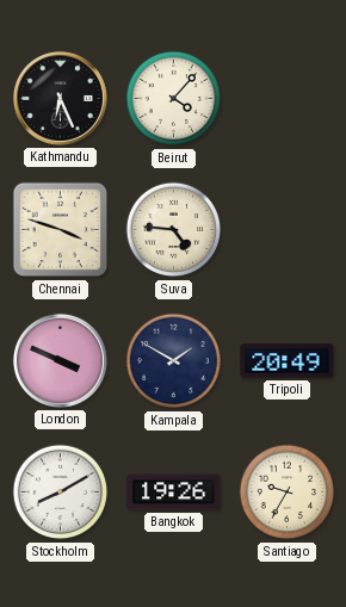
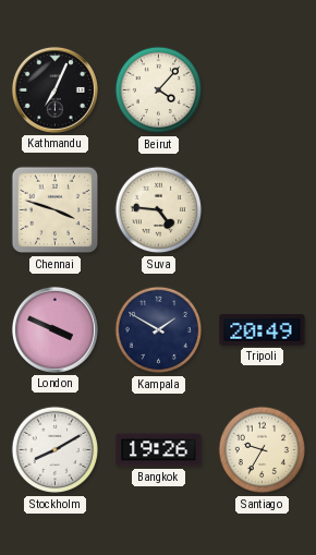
Kathmandu: 6:26 -> 7:04
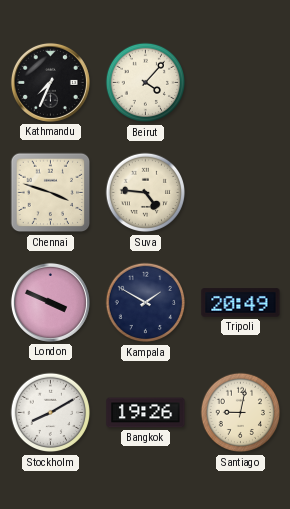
Kathmandu: 7:04 -> 7:34
Santiago: 9:35 -> 9:02
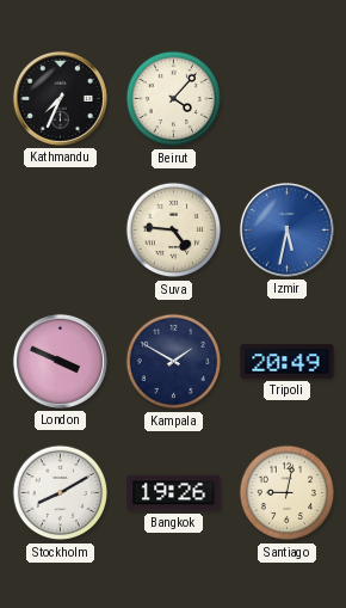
Chennai: 3:48 -> none
Izmir: none -> 5:32
